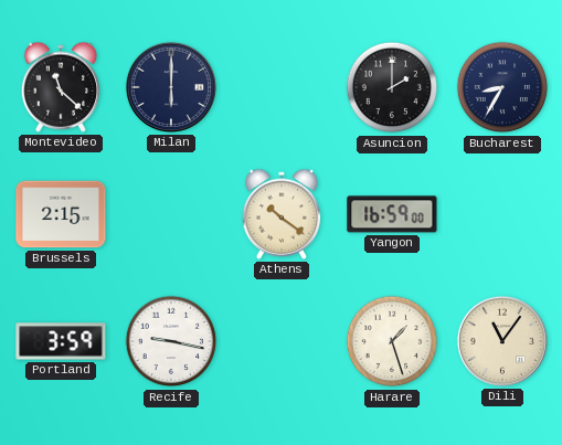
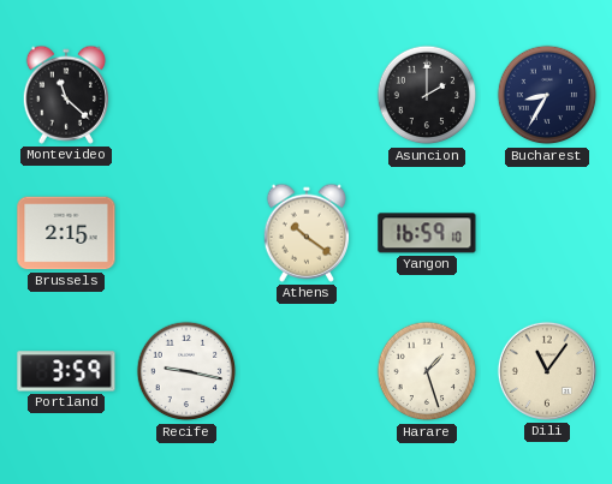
Milan: 6:00 -> none
Yangon: 16:59:00 -> 16:59:10
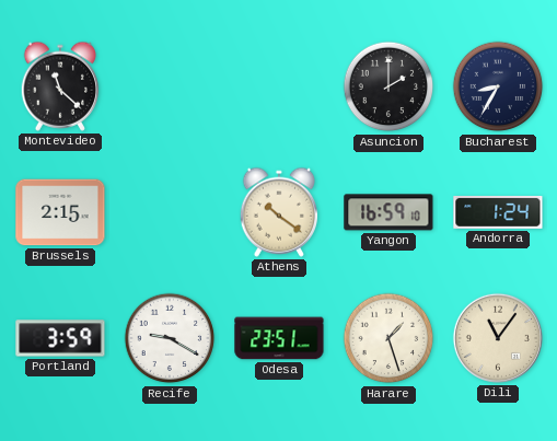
Andorra: none -> 1:24
Recife: 9:17 -> 9:20
Odesa: none -> 23:51
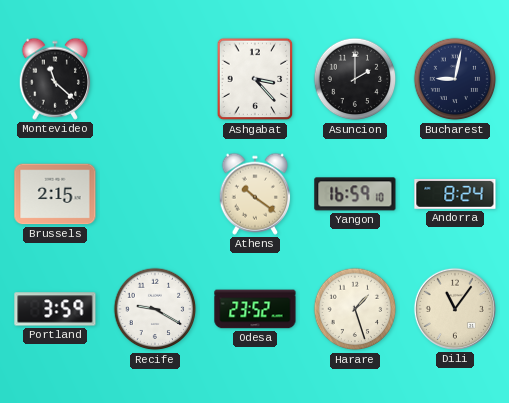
Ashgabat: none -> 3:23
Bucharest: 8:35 -> 9:02
Andorra: 1:24 -> 8:24
Odesa: 23:51 -> 23:52
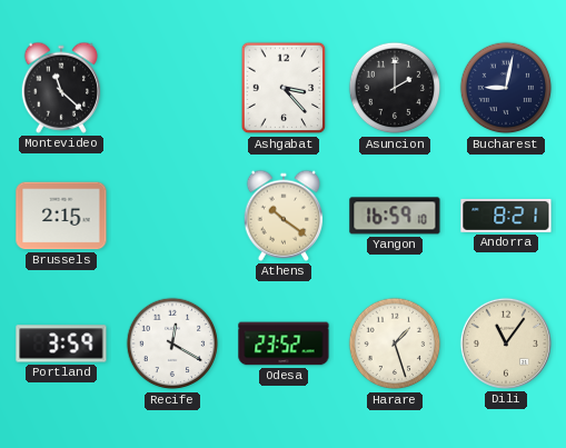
Andorra: 8:24 -> 8:21
Recife: 9:20 -> 12:20
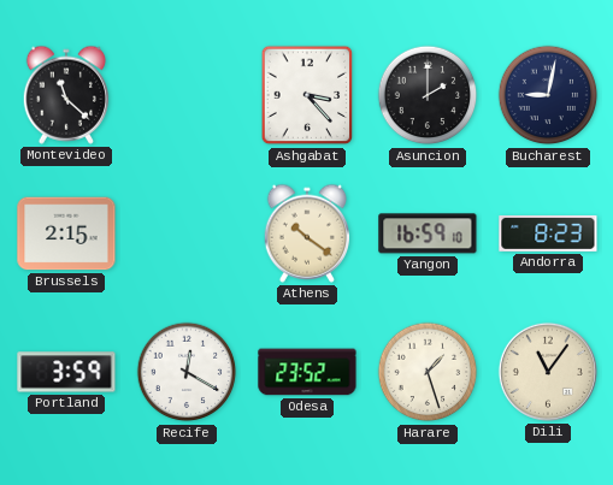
Andorra: 8:21 -> 8:23
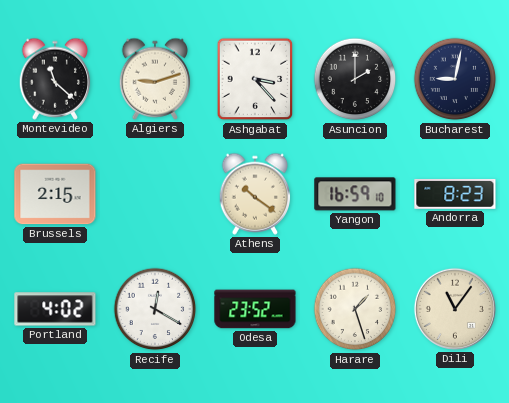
Algiers: none -> 9:12
Portland: 3:59 -> 4:02
